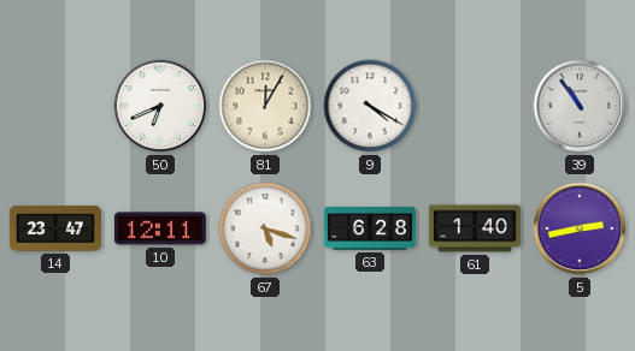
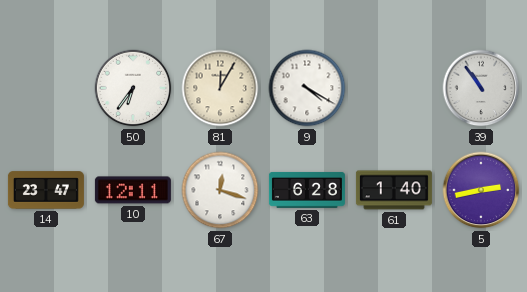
50: 6:41 -> 6:36
67: 5:18 -> 12:18
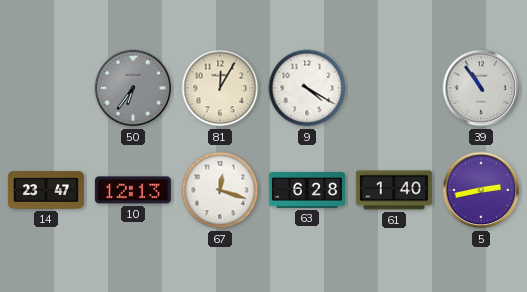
50 dial: white -> grey
10: 12:11 -> 12:13
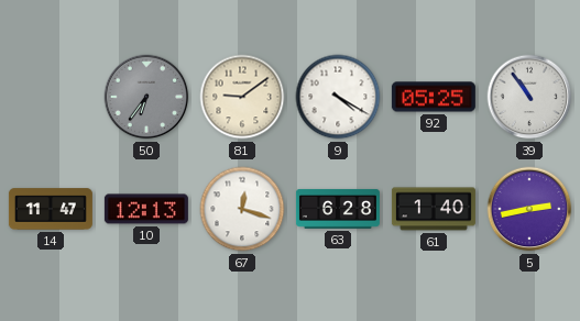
81: 12:05 -> 9:09
92: none -> 05:25
14: 23:47 -> 11:47
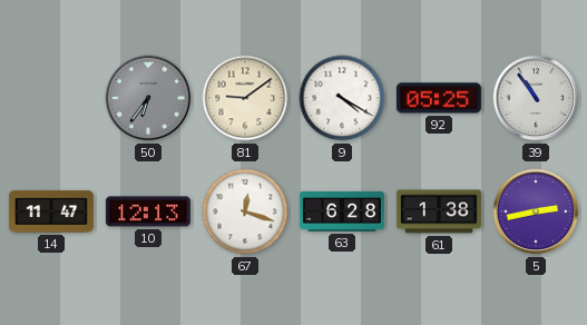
61: 1:40 -> 1:38
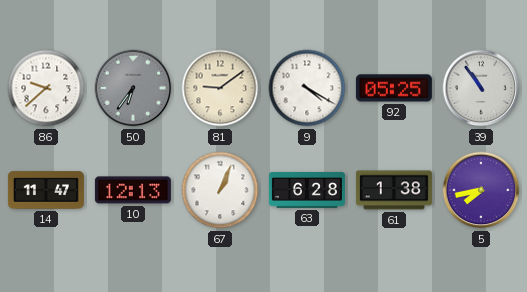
86: none -> 9:38
67: 12:18 -> 1:04
5: 2:43 -> 7:43
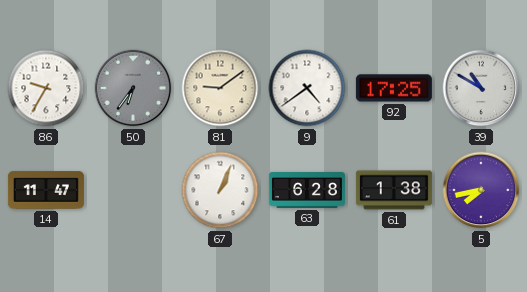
86: 9:38 -> 9:35
9: 4:20 -> 4:39
92: 05:25 -> 17:25
39: 10:54 -> 10:50
10: 12:13 -> none
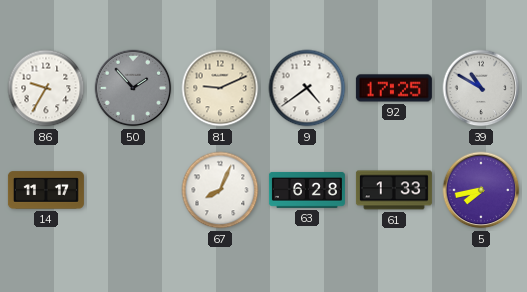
50: 6:36 -> 1:53
81: 9:09 -> 9:11
14: 11:47 -> 11:17
67: 1:04 -> 8:04
61: 1:38 -> 1:33
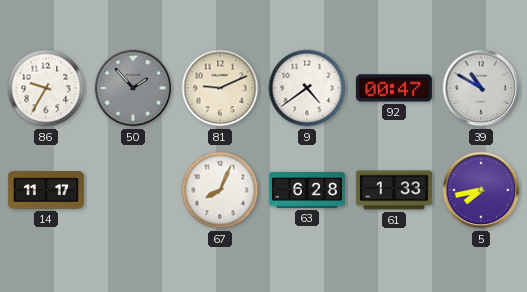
92: 17:25 -> 00:47
